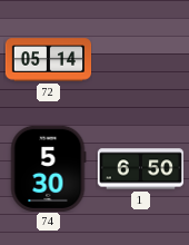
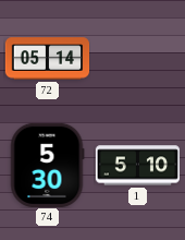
1: 6:50 -> 5:10
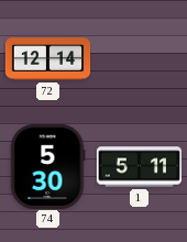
72: 05:14 -> 12:14
1: 5:10 -> 5:11
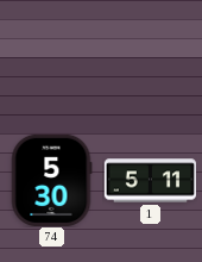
72: 12:14 -> none
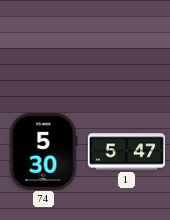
1: 5:11 -> 5:47
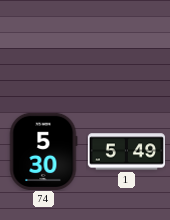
1: 5:47 -> 5:49
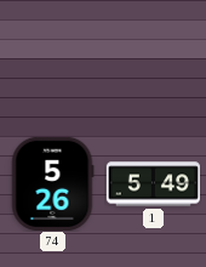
74: 5:30 -> 5:26
